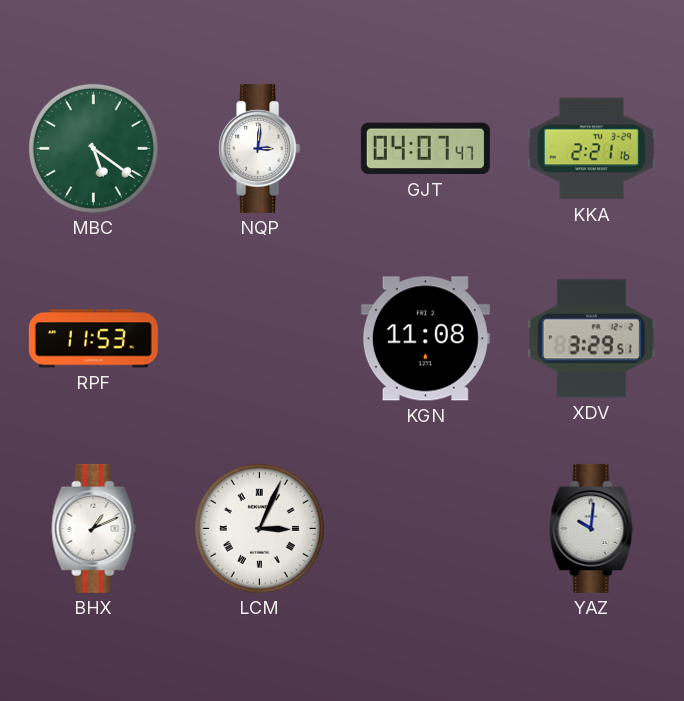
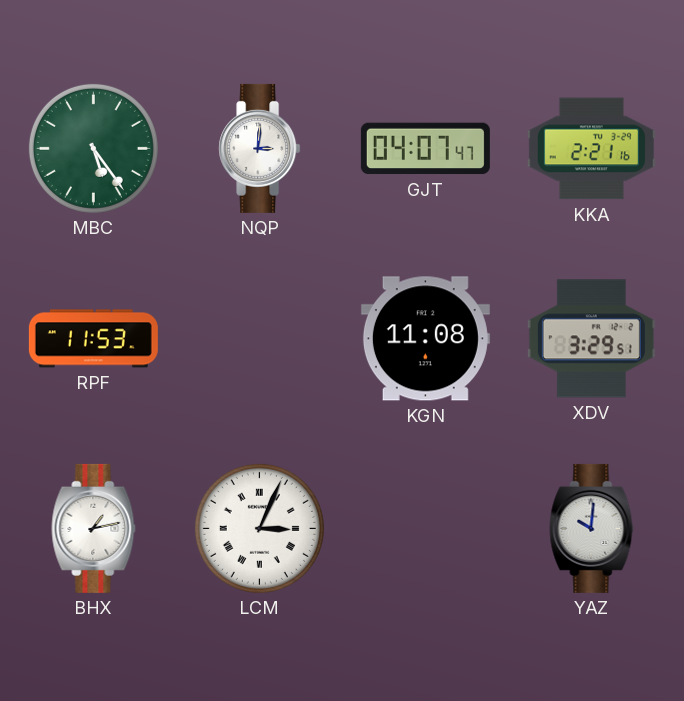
MBC: 5:21 -> 5:24
BHX: 1:11 -> 1:13
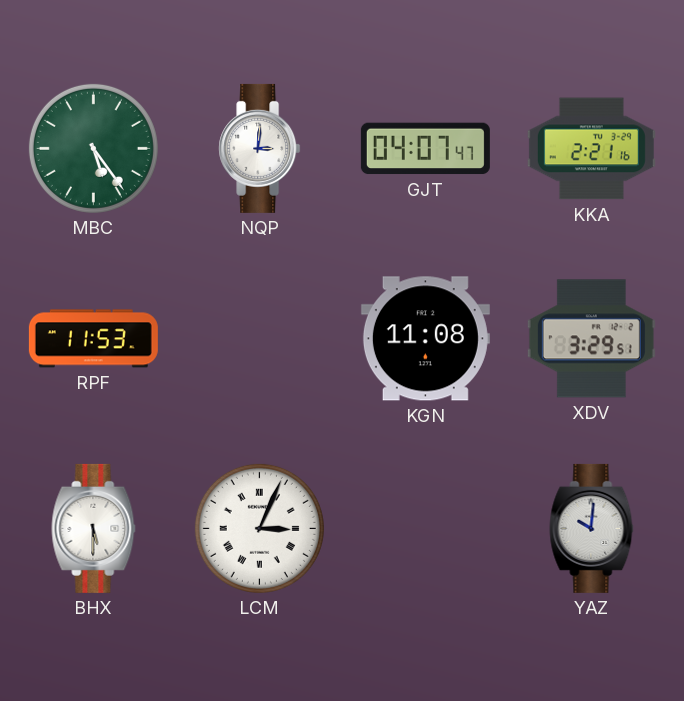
BHX: 1:13 -> 5:30
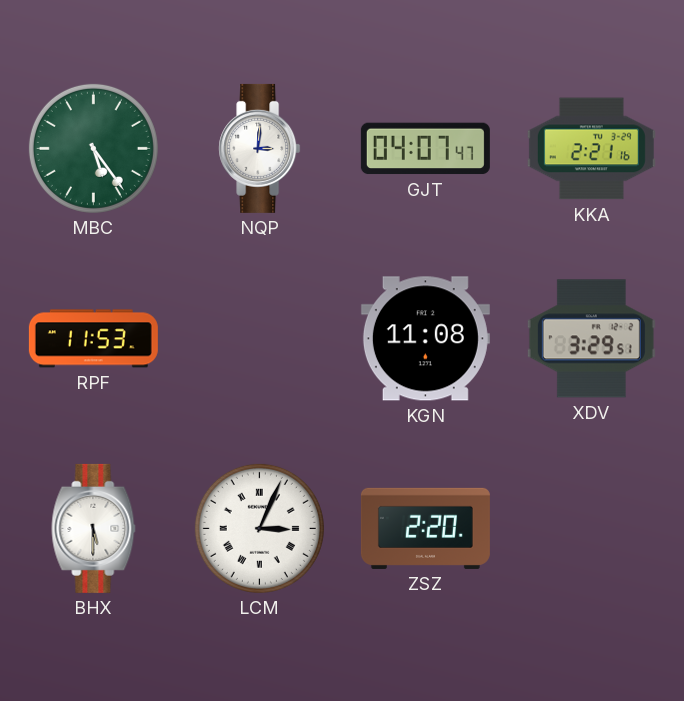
ZSZ: none -> 2:20
YAZ: 10:01 -> none
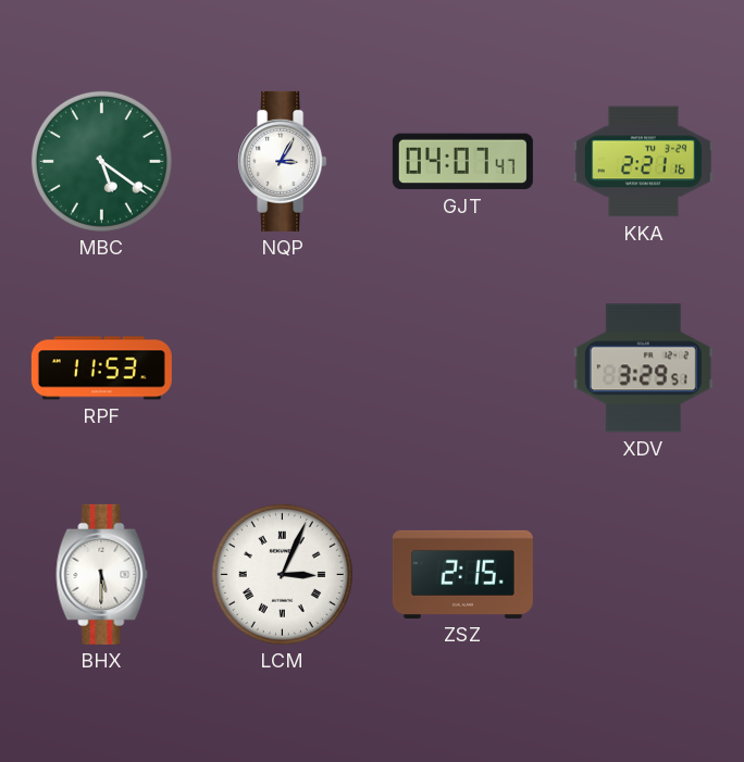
MBC: 5:24 -> 5:21
NQP: 3:01 -> 3:05
KGN: 11:08 -> none
ZSZ: 2:20 -> 2:15
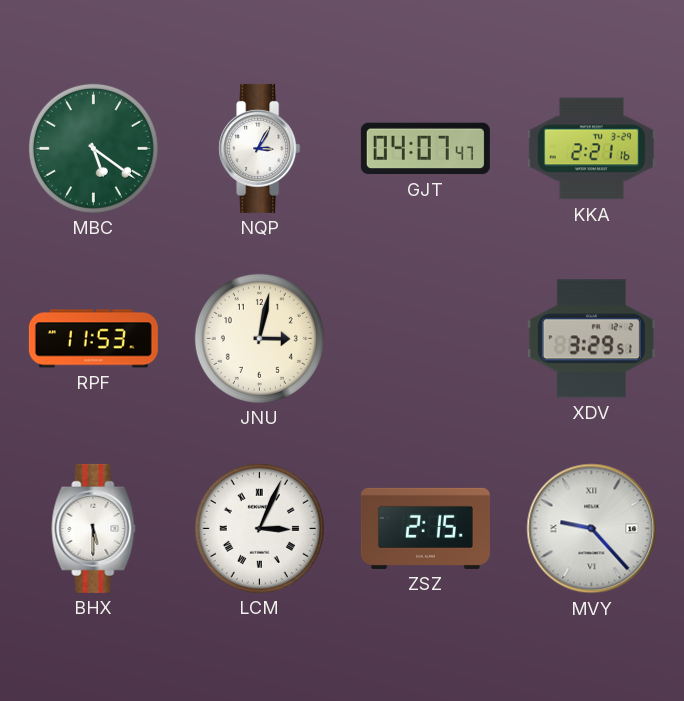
JNU: none -> 3:02
MVY: none -> 9:23
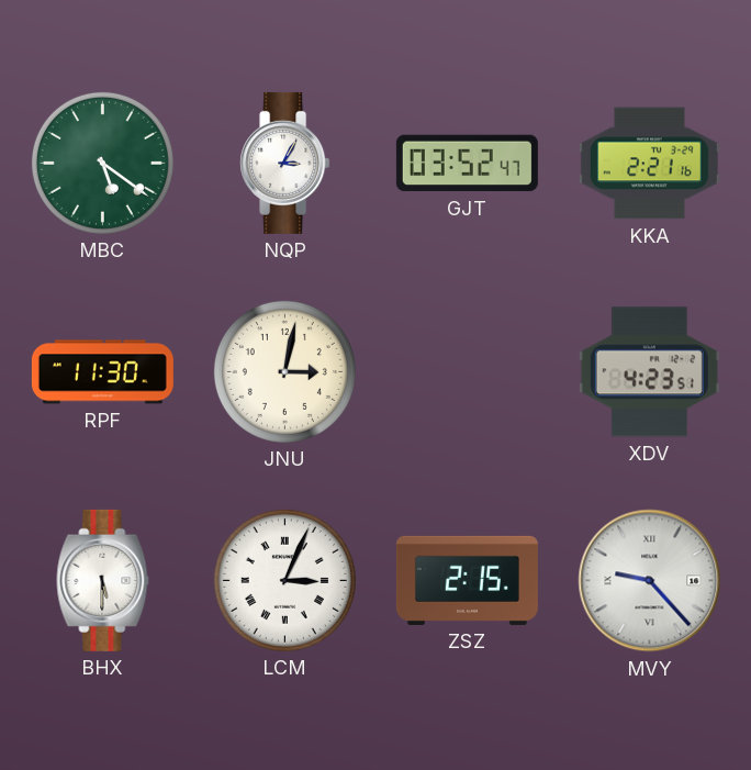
GJT: 04:07 -> 03:52
RPF: 11:53 -> 11:30
XDV: 3:29 -> 4:23
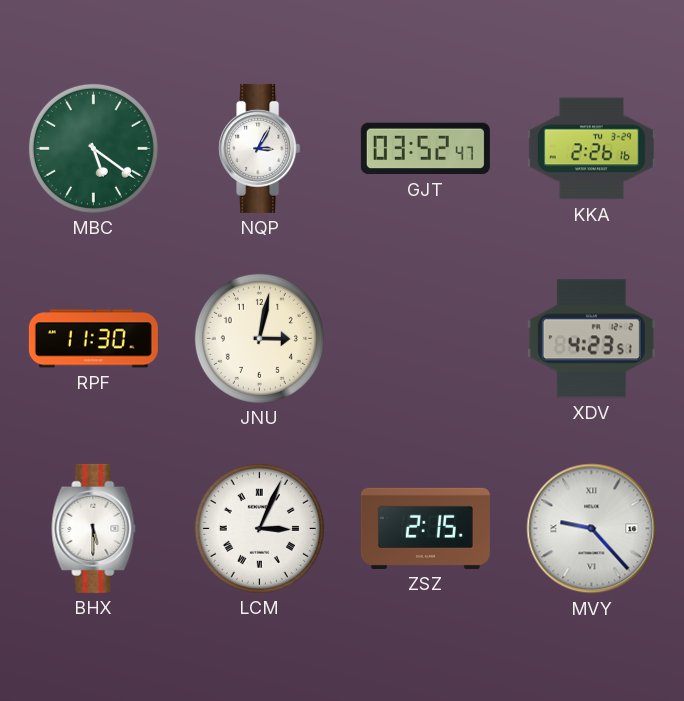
KKA: 2:21 -> 2:26
